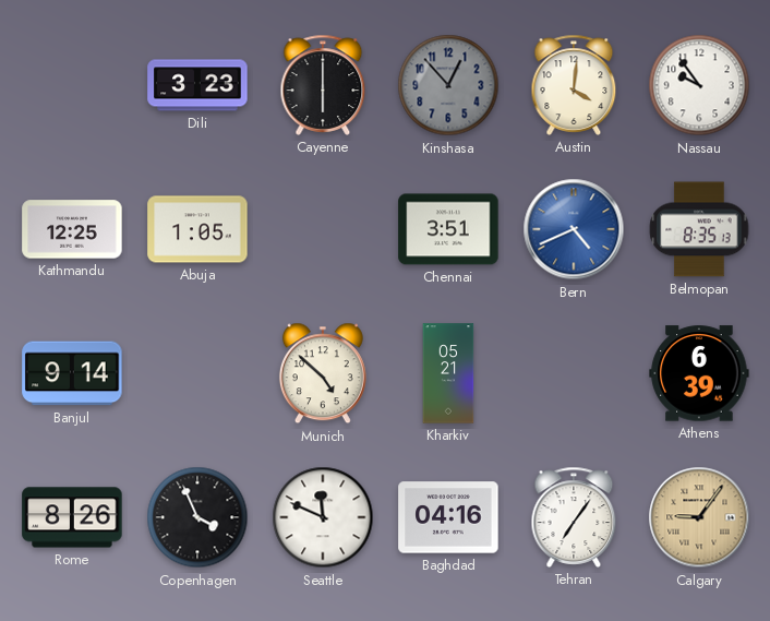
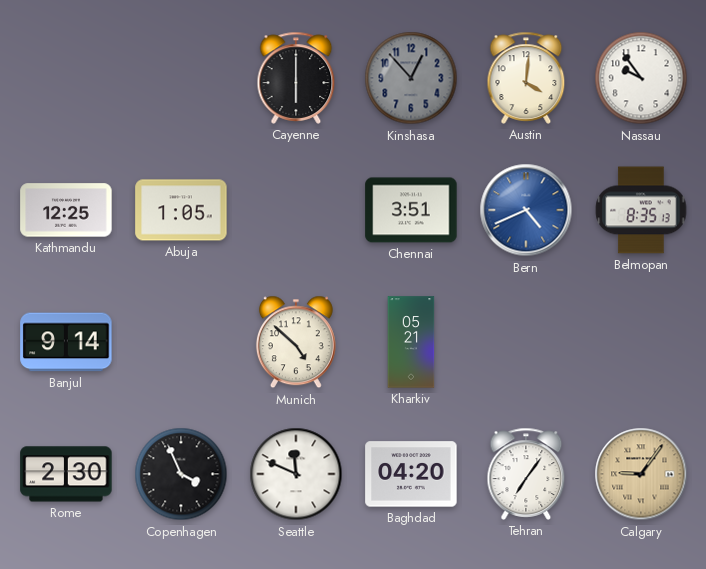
Dili: 3:23 -> none
Athens: 6:39 -> none
Rome: 8:26 -> 2:30
Baghdad: 04:16 -> 04:20
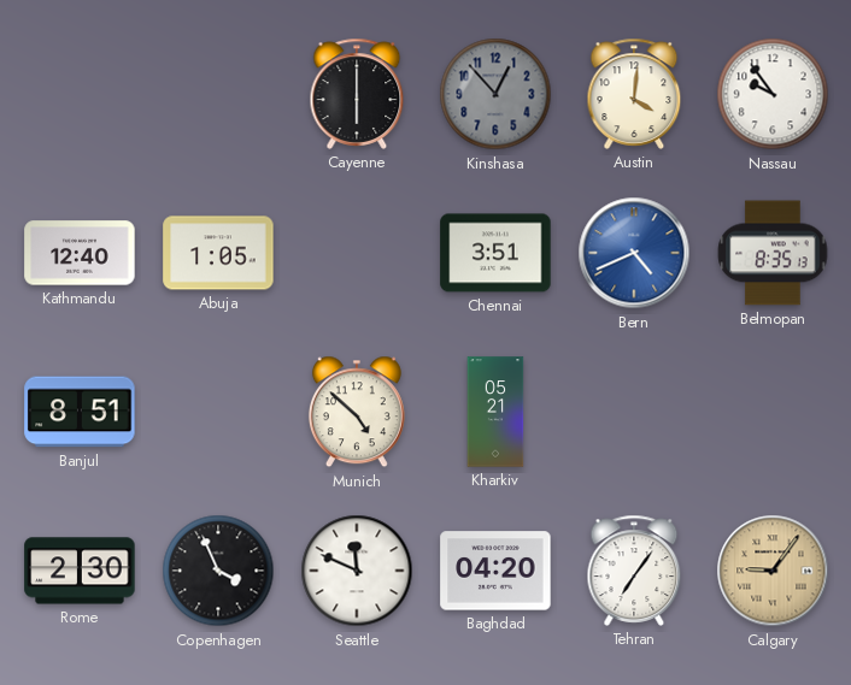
Kathmandu: 12:25 -> 12:40
Banjul: 9:14 -> 8:51
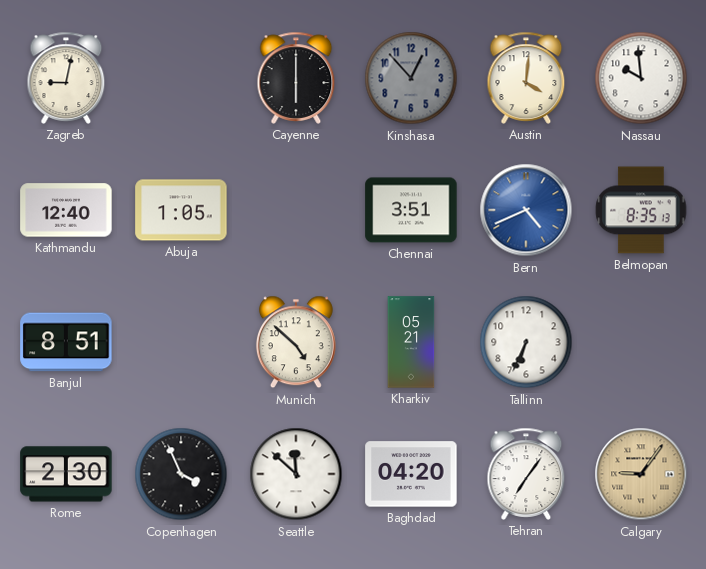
Zagreb: none -> 9:02
Nassau: 9:54 -> 9:59
Tallinn: none -> 6:34
Seattle: 11:49 -> 11:52
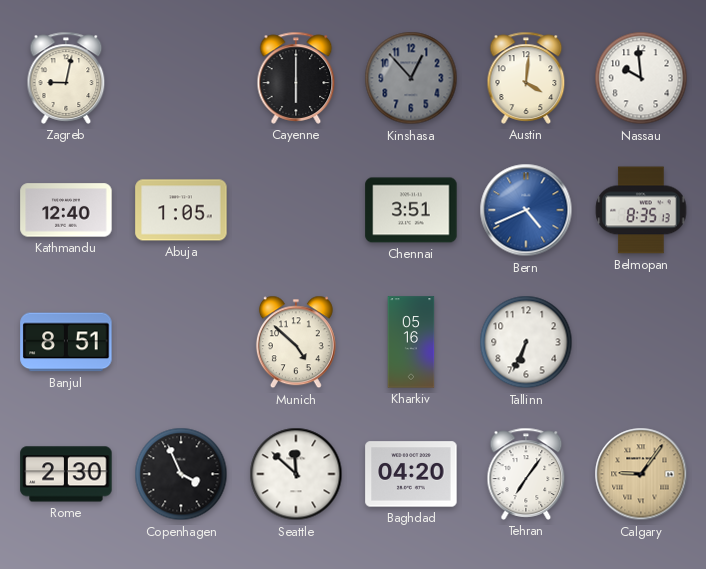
Kharkiv: 05:21 -> 05:16
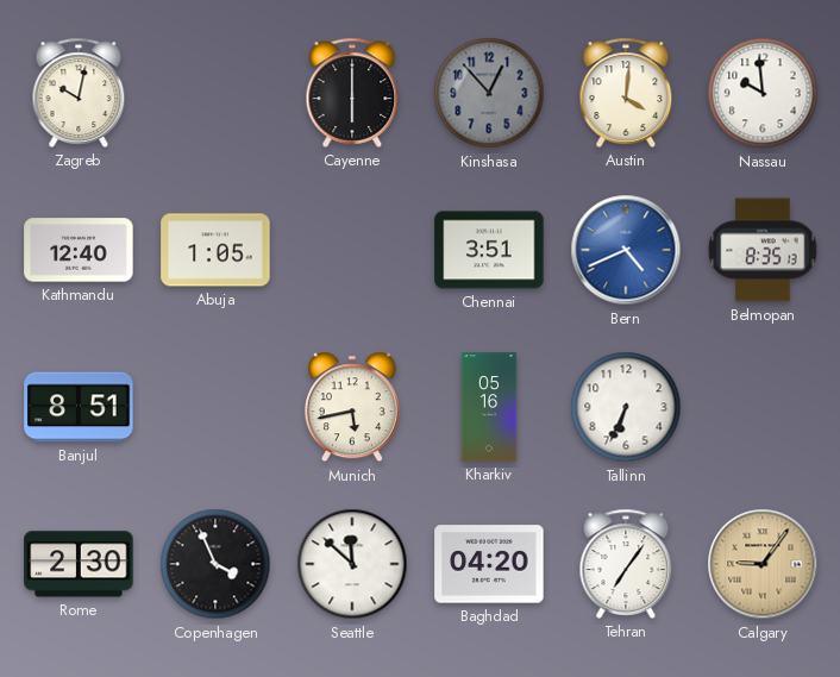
Zagreb: 9:02 -> 10:02
Munich: 4:52 -> 5:43
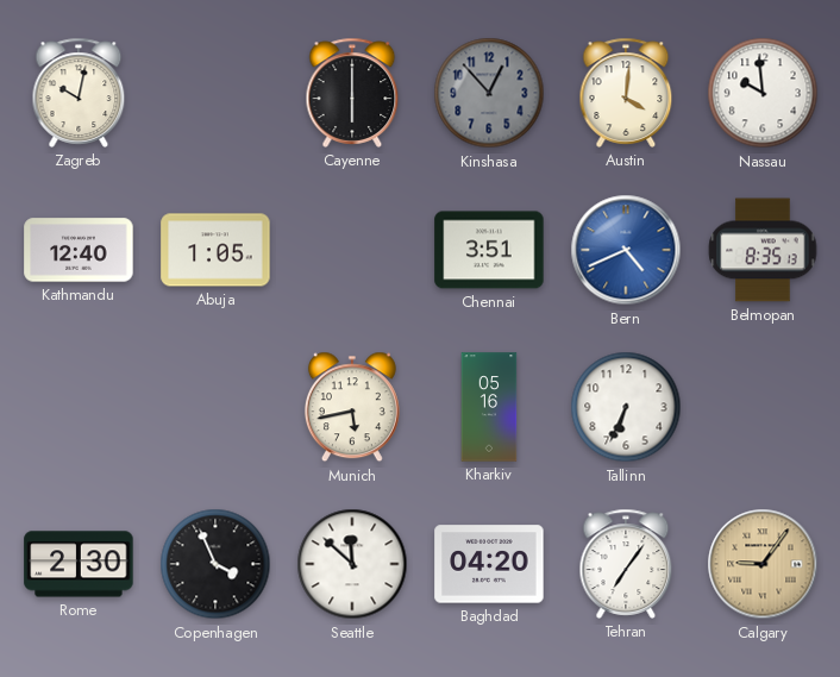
Banjul: 8:51 -> none
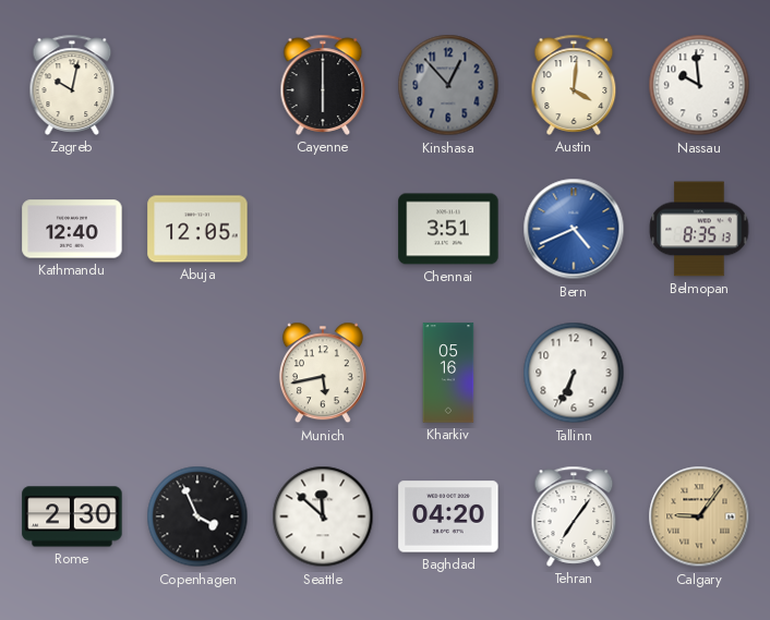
Abuja: 1:05 -> 12:05
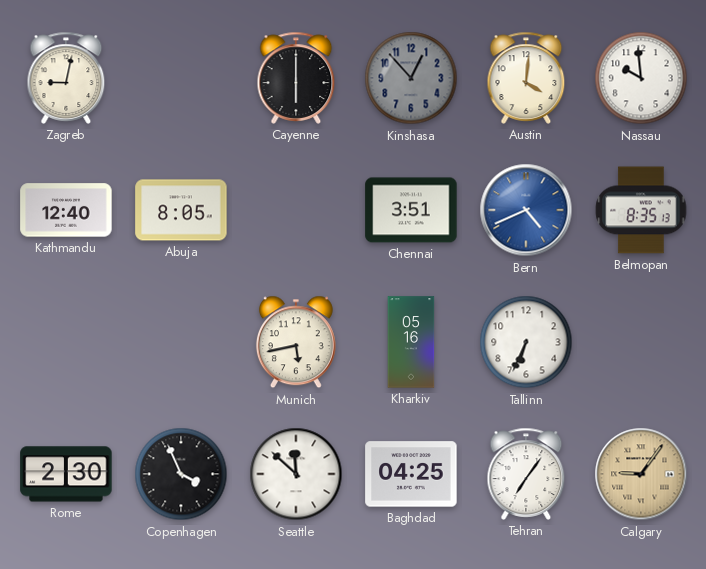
Zagreb: 10:02 -> 9:02
Abuja: 12:05 -> 8:05
Baghdad: 04:20 -> 04:25
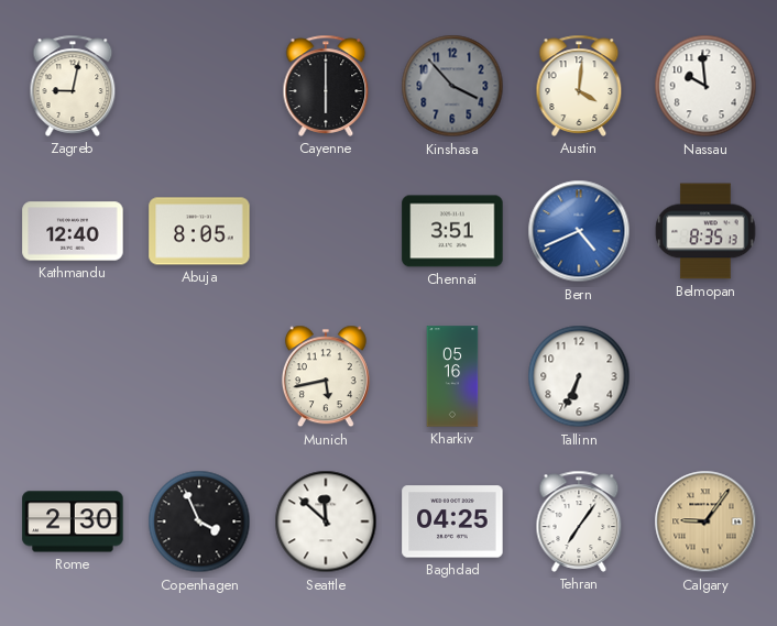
Kinshasa: 12:53 -> 3:53
